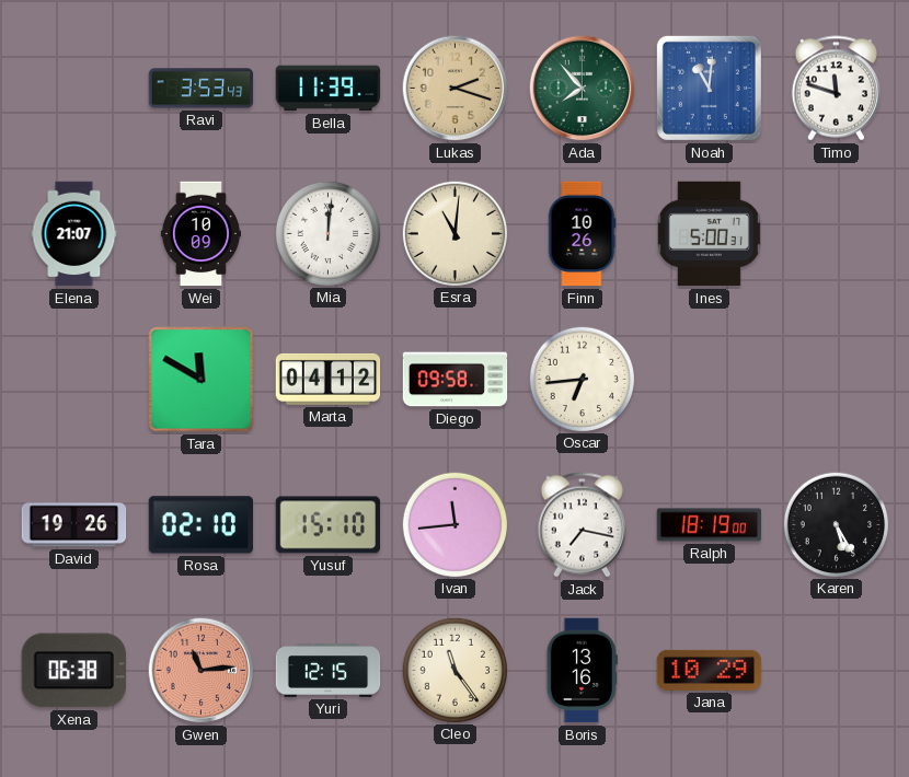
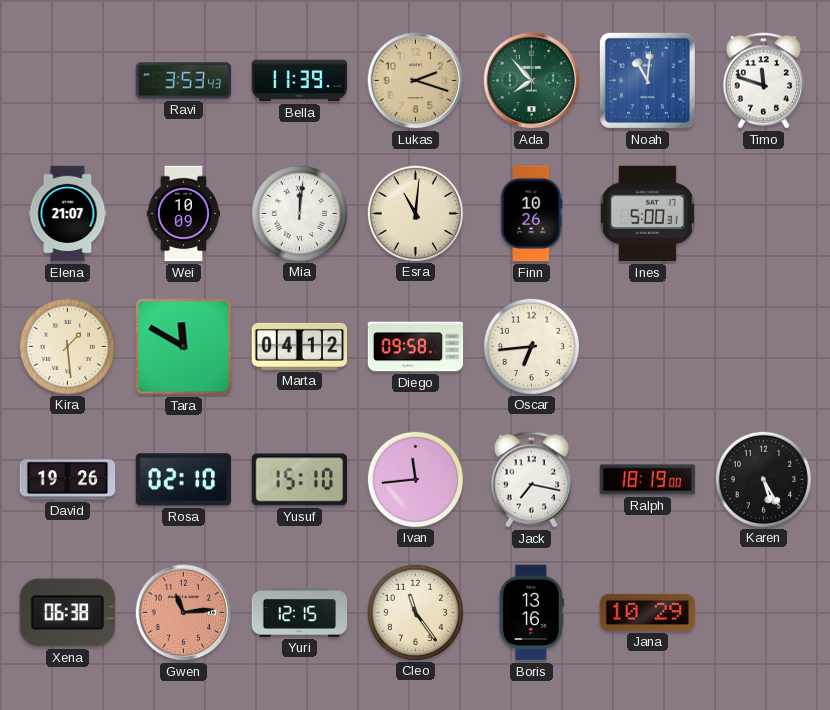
Kira: none -> 1:29
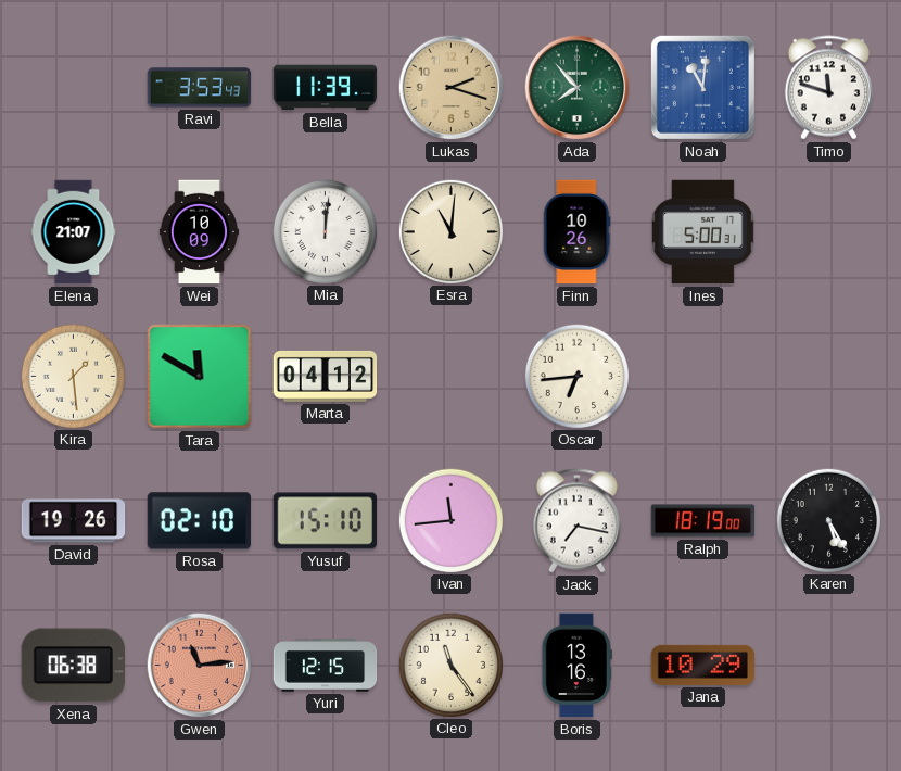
Diego: 09:58 -> none
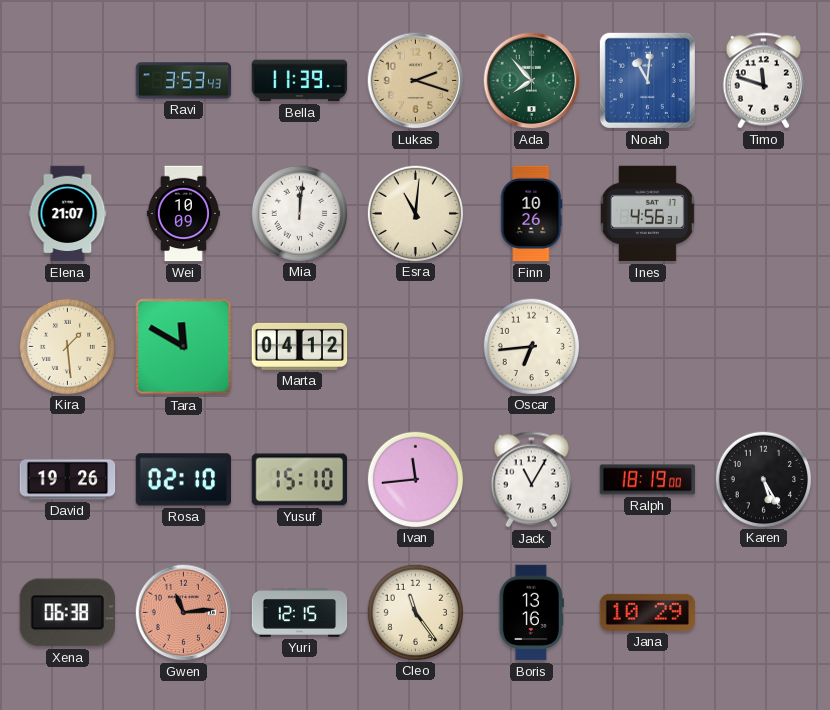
Ines: 5:00 -> 4:56
Jack: 7:17 -> 11:05
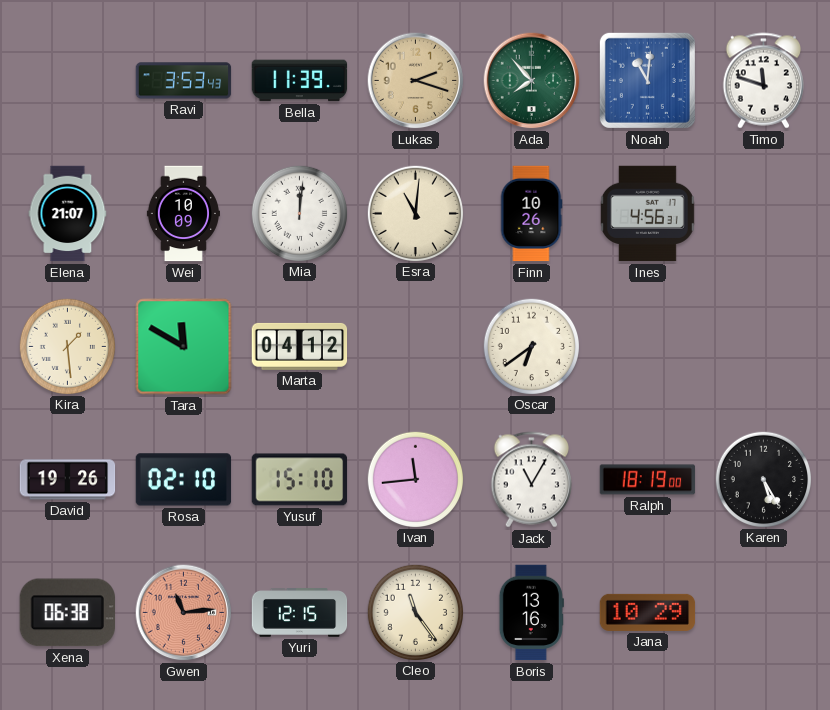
Oscar: 6:44 -> 6:39
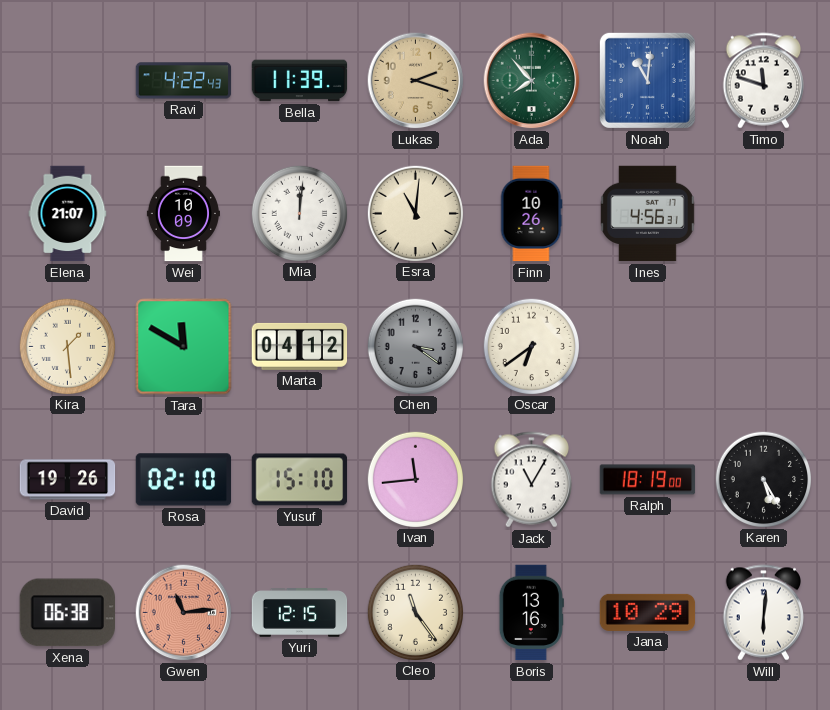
Ravi: 3:53 -> 4:22
Chen: none -> 3:21
Will: none -> 6:01
